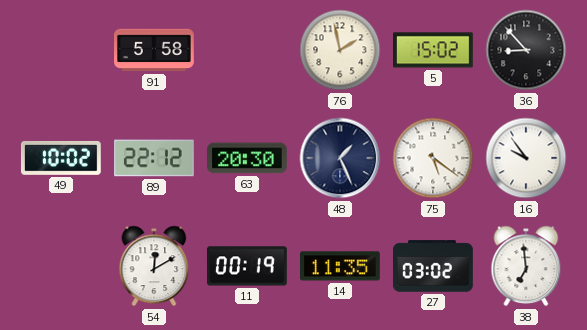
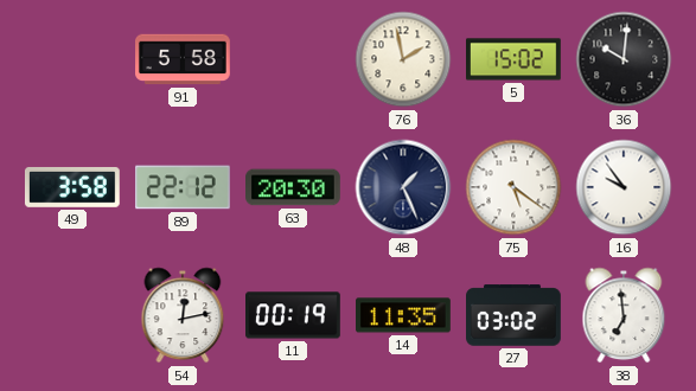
36: 8:53 -> 10:01
49: 10:02 -> 3:58
54: 12:10 -> 12:13
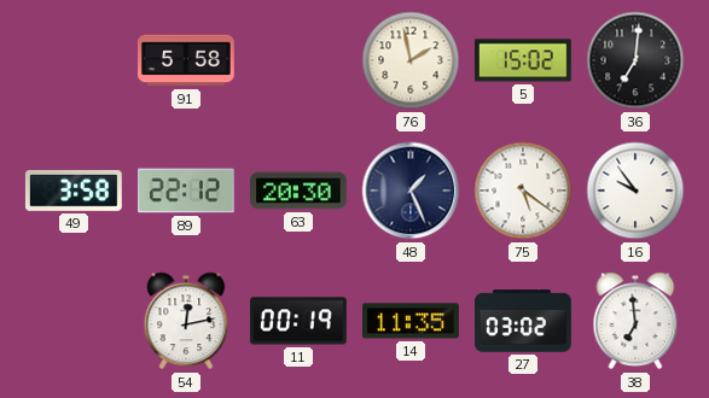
36: 10:01 -> 7:01
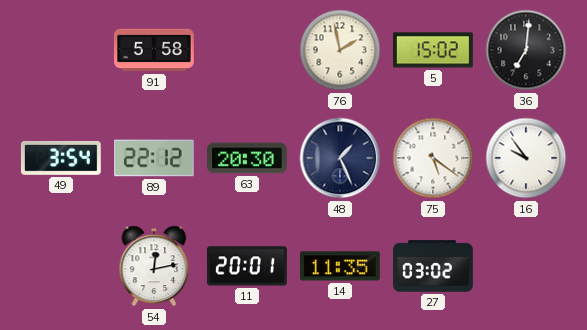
49: 3:58 -> 3:54
11: 00:19 -> 20:01
38: 6:59 -> none
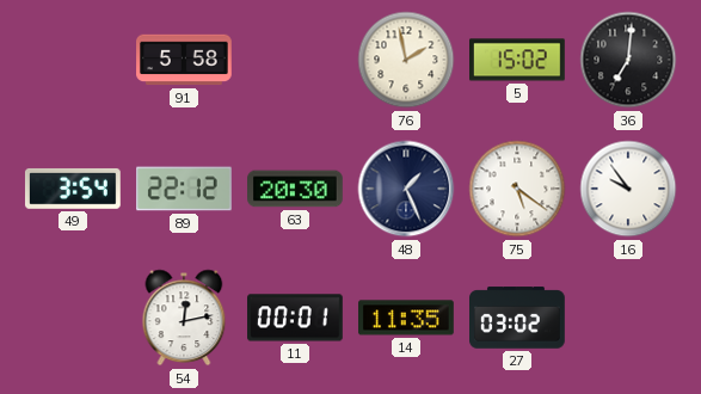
11: 20:01 -> 00:01
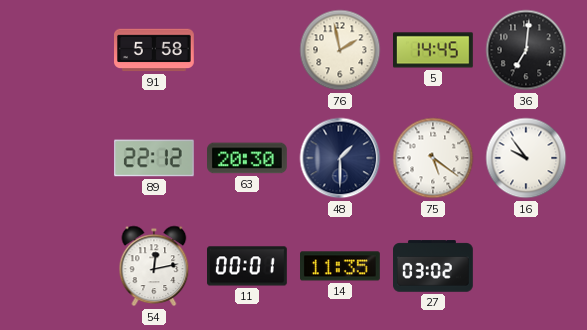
5: 15:02 -> 14:45
49: 3:54 -> none
48: 1:26 -> 1:30
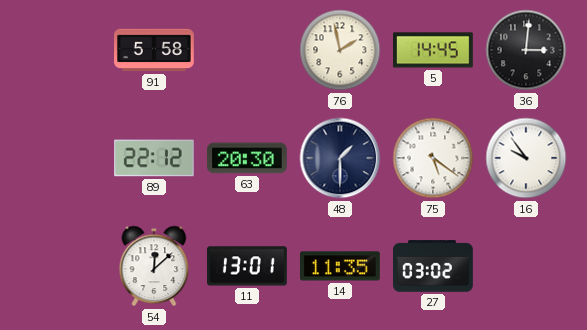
36: 7:01 -> 3:01
54: 12:13 -> 12:08
11: 00:01 -> 13:01
